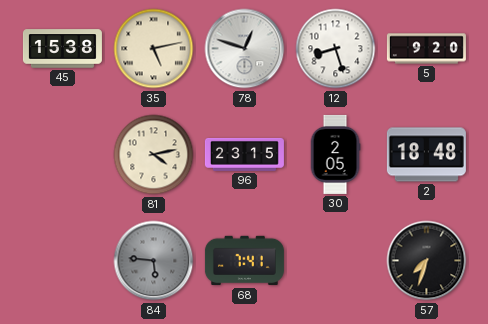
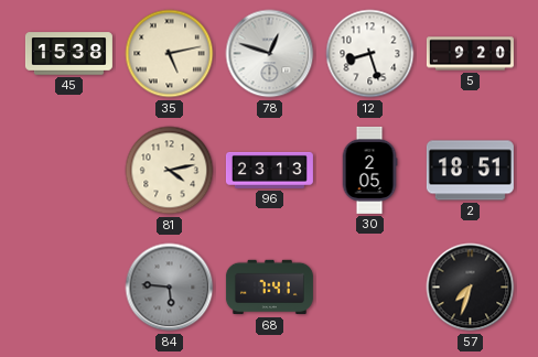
96: 23:15 -> 23:13
2: 18:48 -> 18:51
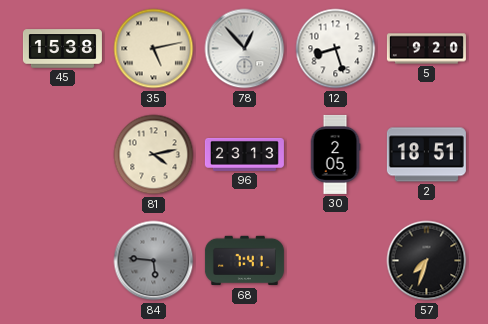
78: 12:48 -> 12:53
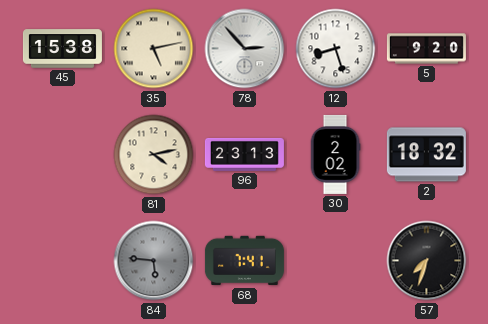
78: 12:53 -> 2:53
30: 2:05 -> 2:02
2: 18:51 -> 18:32
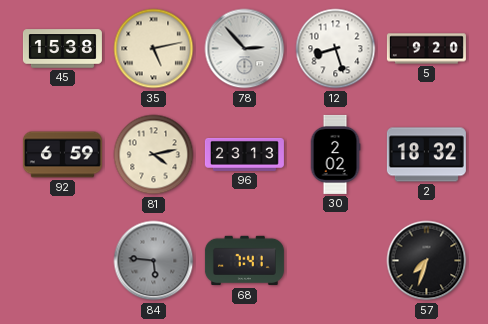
92: none -> 6:59
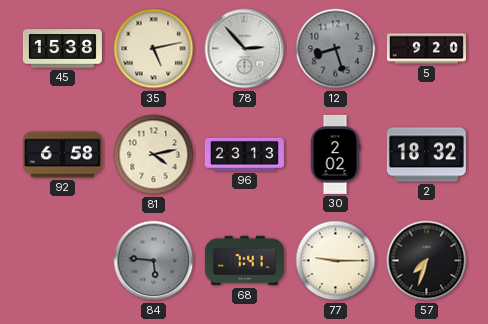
12 dial: white -> grey
92: 6:59 -> 6:58
77: none -> 9:15
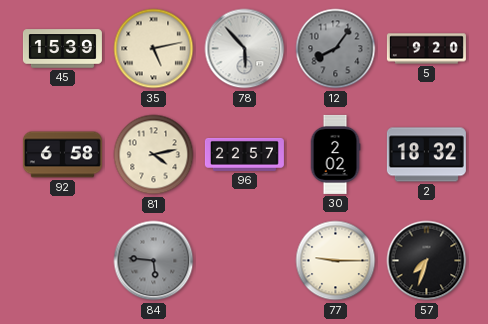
45: 15:38 -> 15:39
78: 2:53 -> 5:53
12: 8:27 -> 8:06
96: 23:13 -> 22:57
68: 7:41 -> none
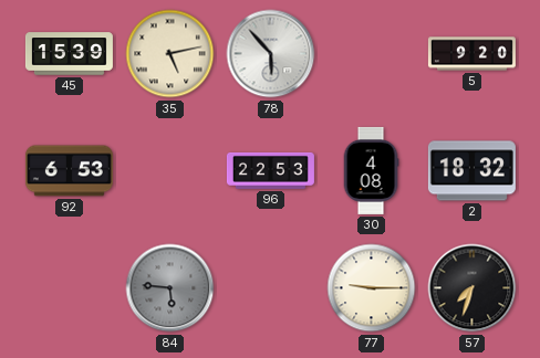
12: 8:06 -> none
92: 6:58 -> 6:53
81: 4:13 -> none
96: 22:57 -> 22:53
30: 2:02 -> 4:08
